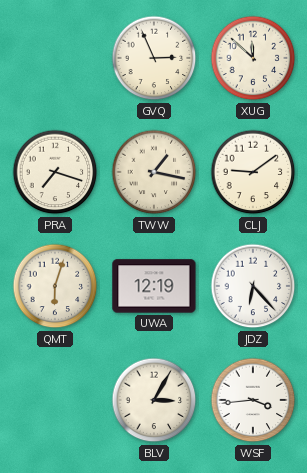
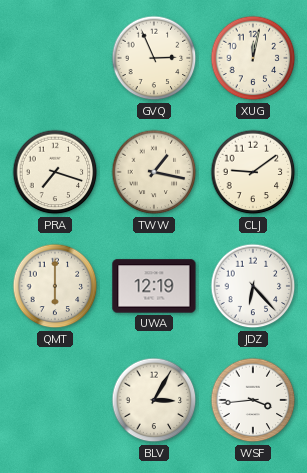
XUG: 11:52 -> 12:02
QMT: 6:03 -> 6:00
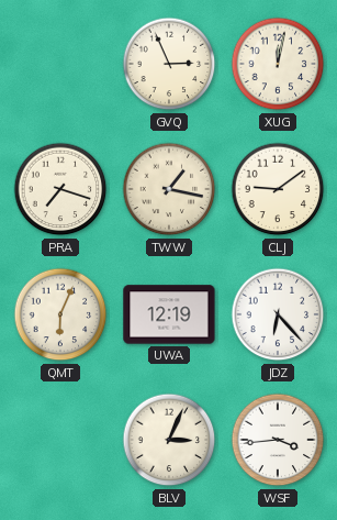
QMT: 6:00 -> 6:04
BLV: 3:05 -> 3:04
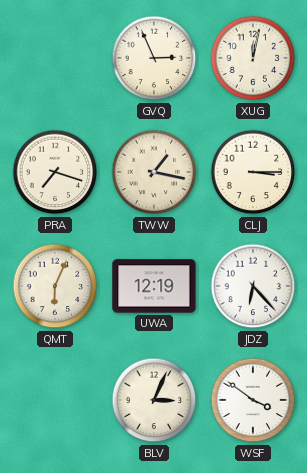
CLJ: 9:09 -> 3:15
WSF: 3:44 -> 3:51
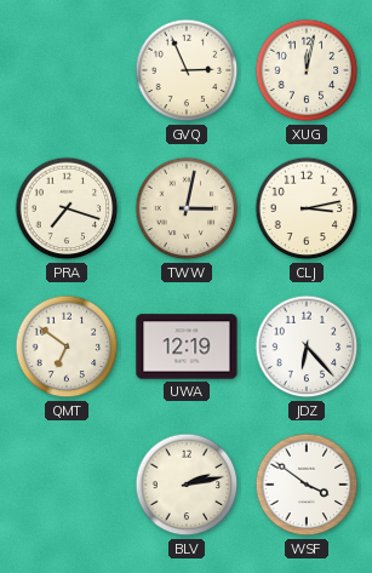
TWW: 1:17 -> 3:02
CLJ: 3:15 -> 3:13
QMT: 6:04 -> 6:51
BLV: 3:04 -> 2:13
